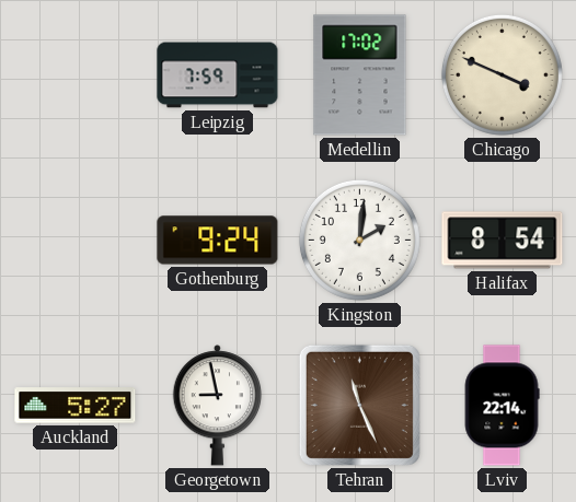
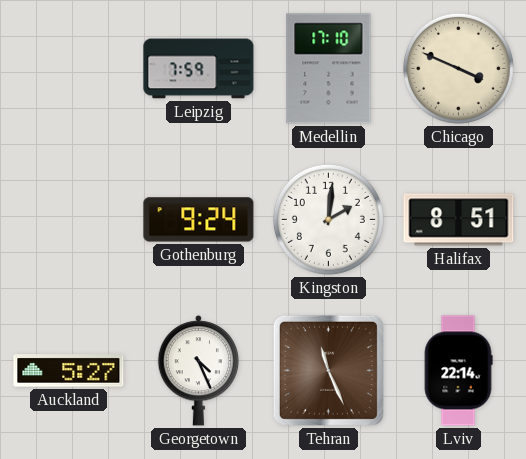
Medellin: 17:02 -> 17:10
Halifax: 8:54 -> 8:51
Georgetown: 8:58 -> 4:26
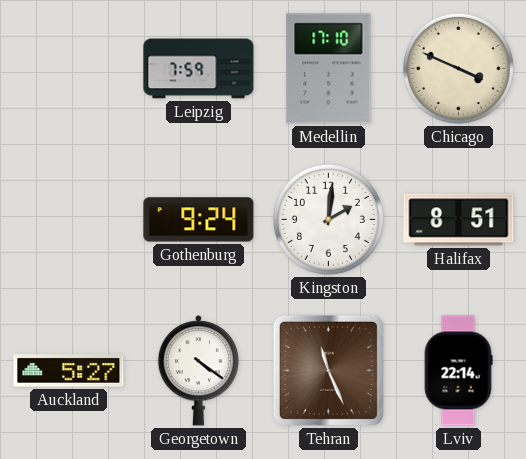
Georgetown: 4:26 -> 4:21
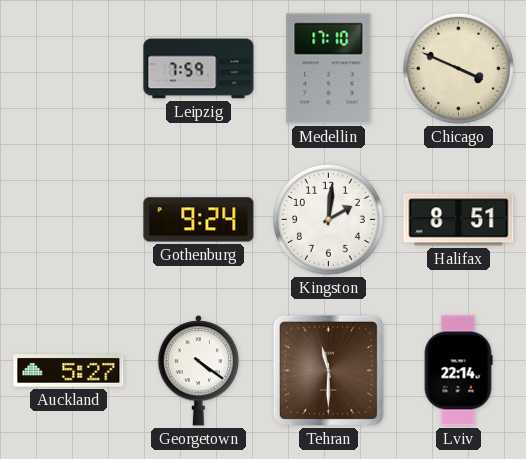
Tehran: 11:26 -> 11:30
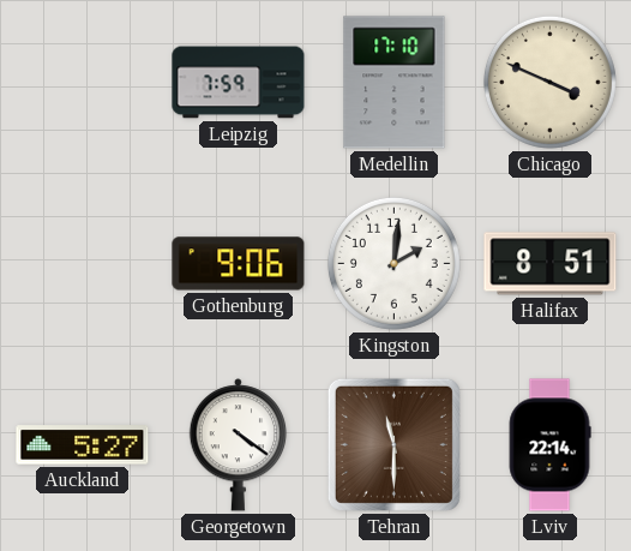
Gothenburg: 9:24 -> 9:06
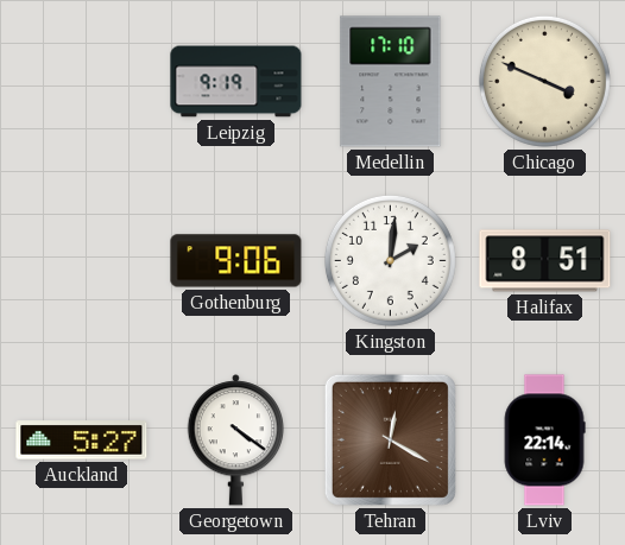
Leipzig: 7:59 -> 9:19
Tehran: 11:30 -> 12:20
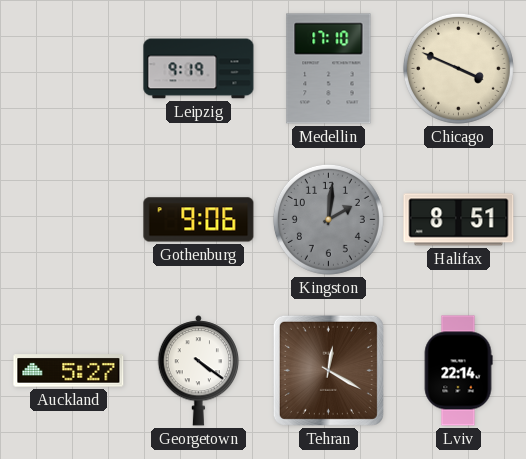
Kingston dial: white -> grey
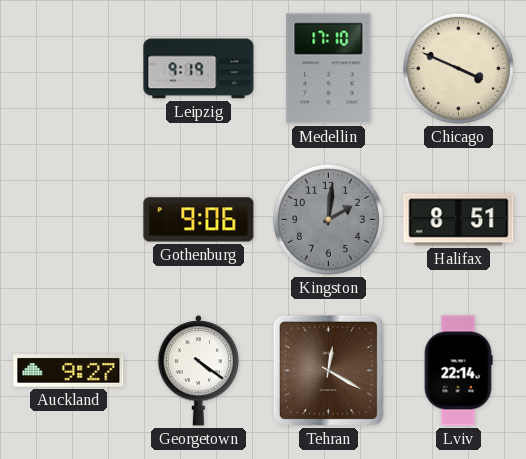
Auckland: 5:27 -> 9:27
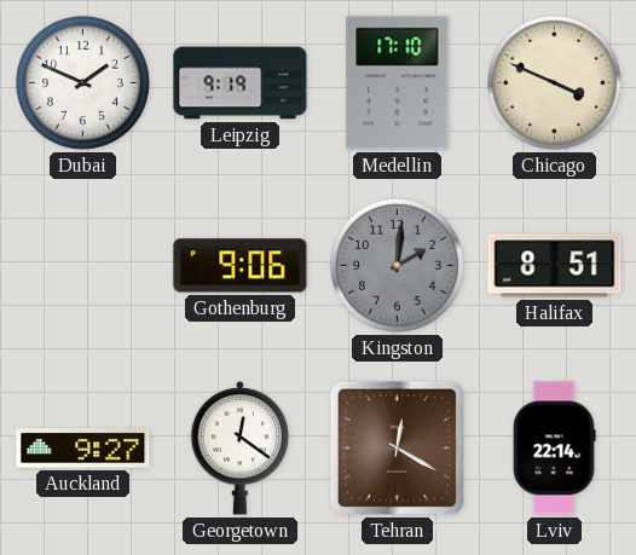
Dubai: none -> 1:49
Georgetown: 4:21 -> 12:21
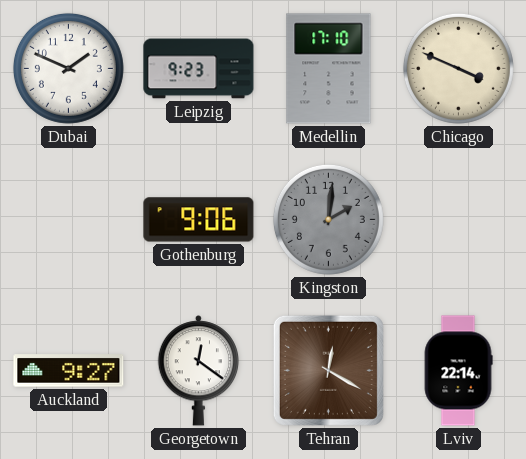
Leipzig: 9:19 -> 9:23
Halifax: 8:51 -> none
